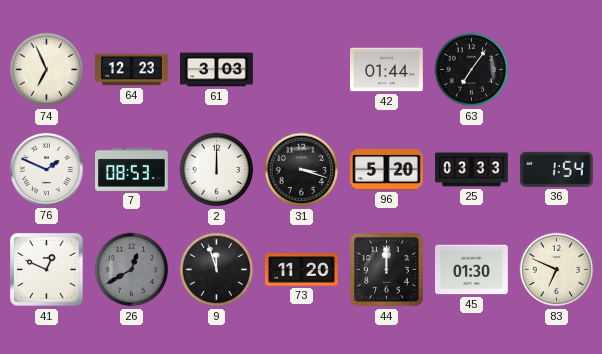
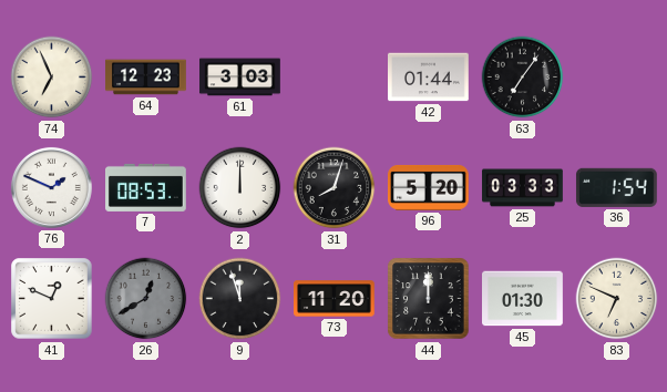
31: 3:18 -> 8:03
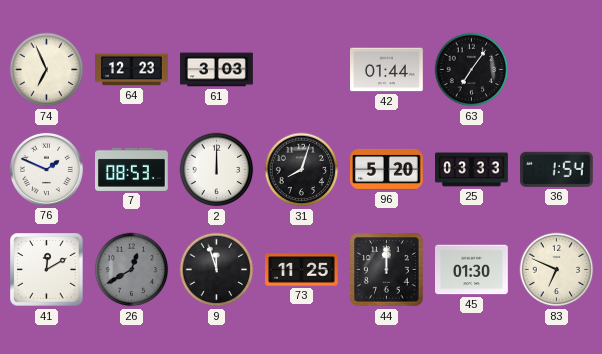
41: 12:49 -> 12:10
73: 11:20 -> 11:25
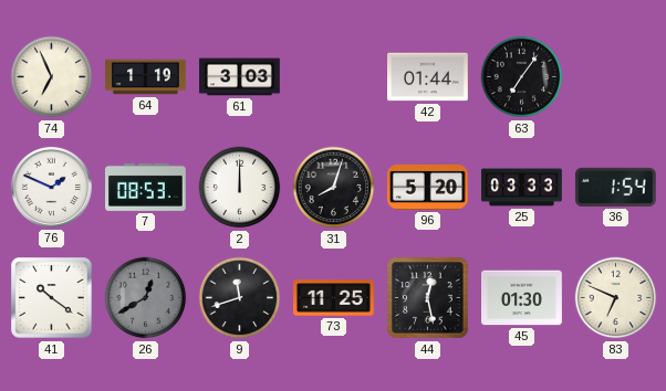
64: 12:23 -> 1:19
41: 12:10 -> 10:21
9: 11:57 -> 11:42
44: 12:00 -> 12:28
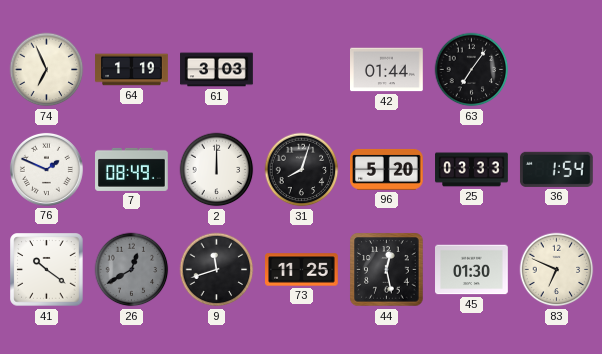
7: 08:53 -> 08:49
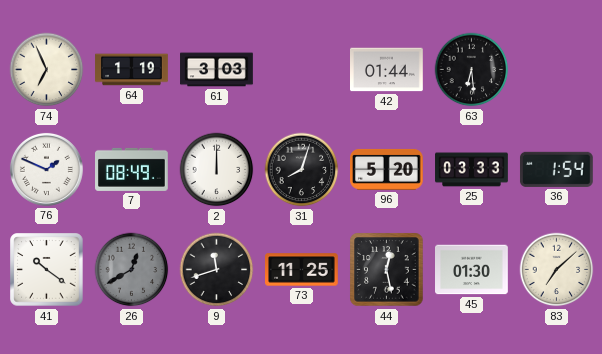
63: 7:06 -> 6:29
83: 6:49 -> 7:08
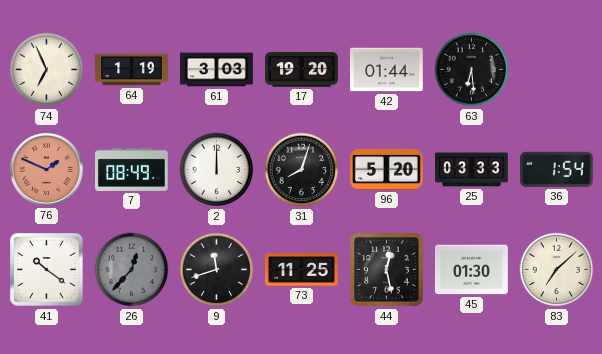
17: none -> 19:20
76 dial: white -> salmon
26: 12:40 -> 12:37
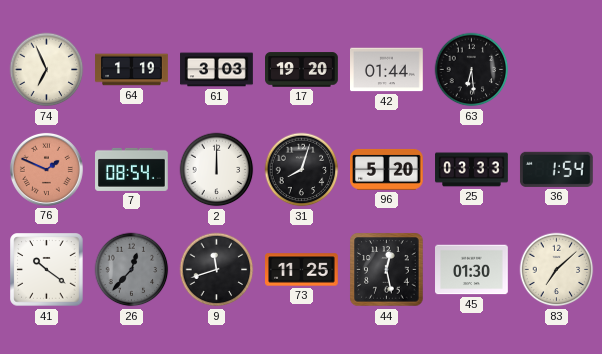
7: 08:49 -> 08:54
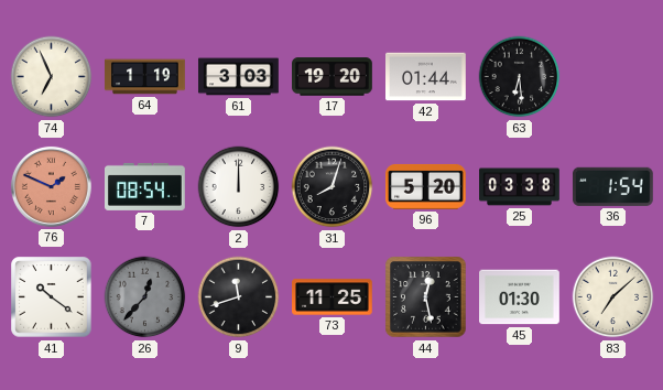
25: 03:33 -> 03:38
